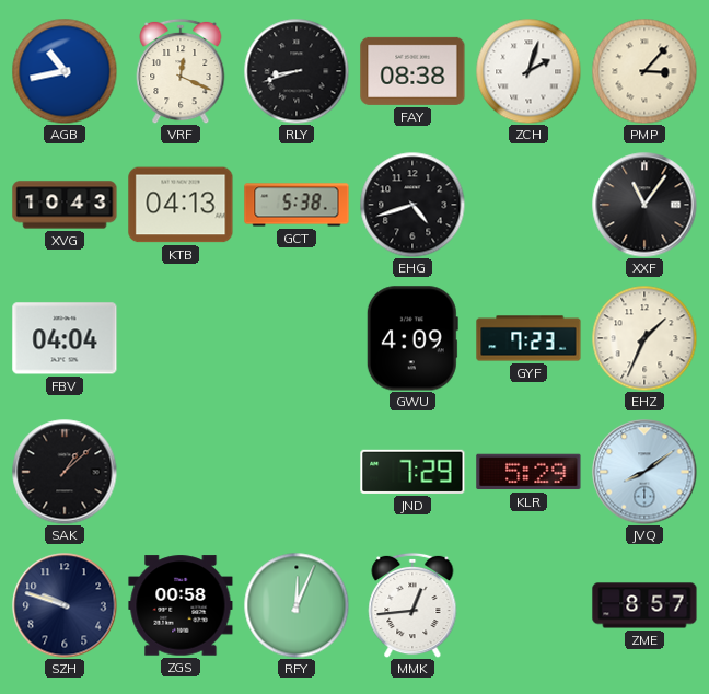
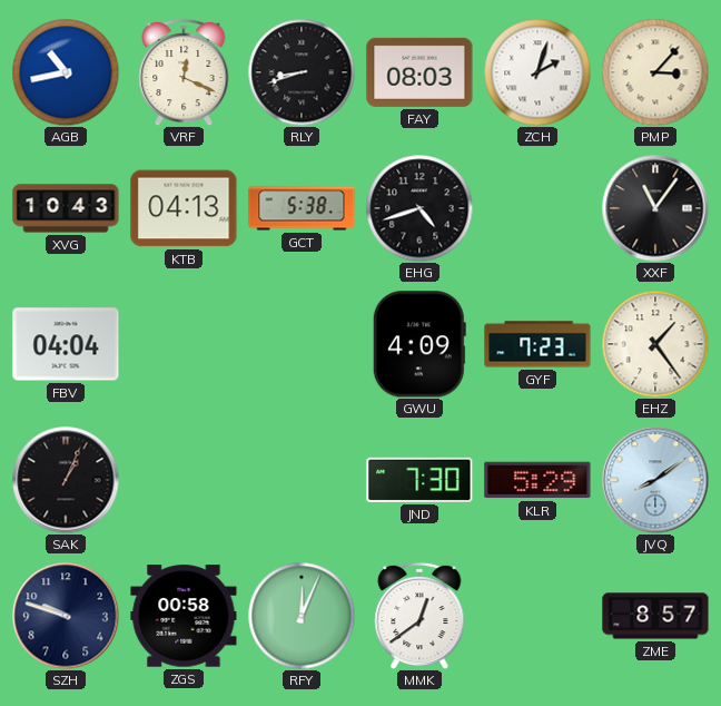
FAY: 08:38 -> 08:03
EHZ: 1:34 -> 1:24
SAK: 1:08 -> 1:04
JND: 7:29 -> 7:30
MMK: 12:44 -> 12:39
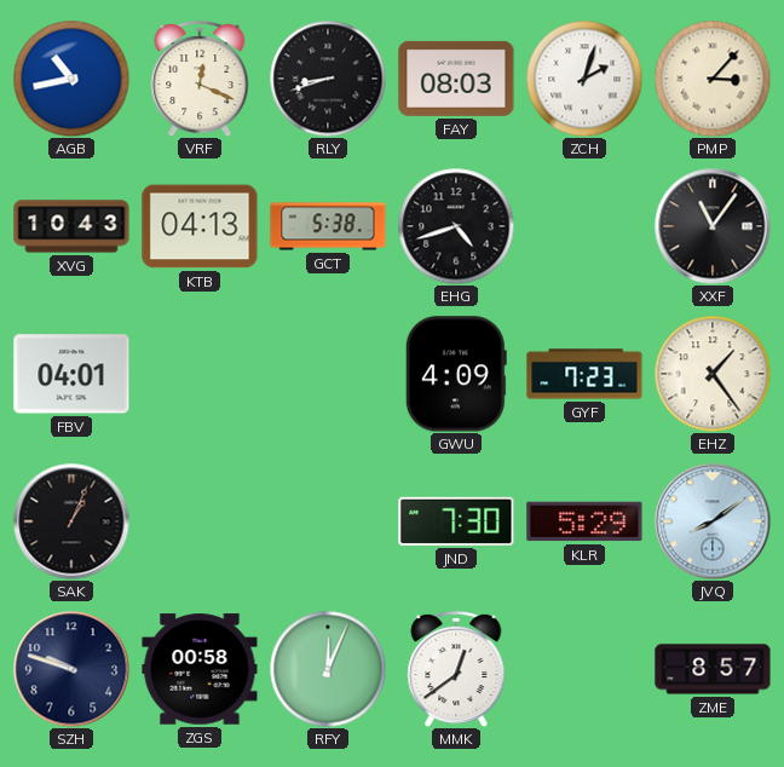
FBV: 04:04 -> 04:01
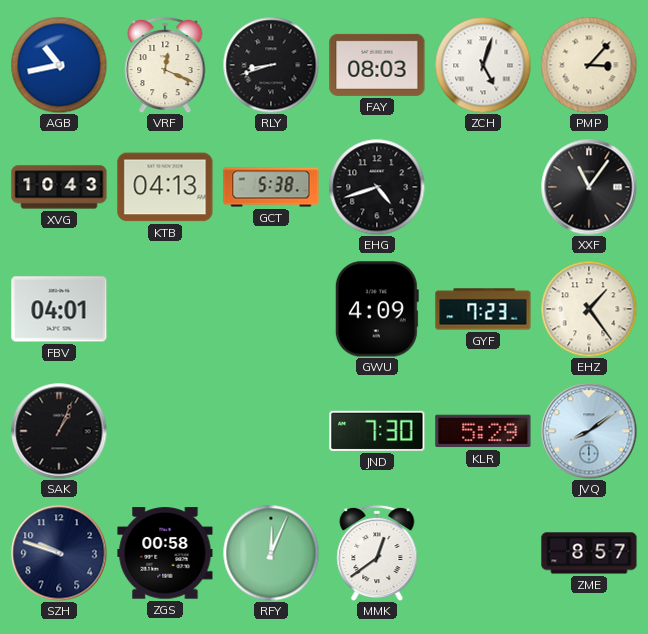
ZCH: 2:03 -> 5:03
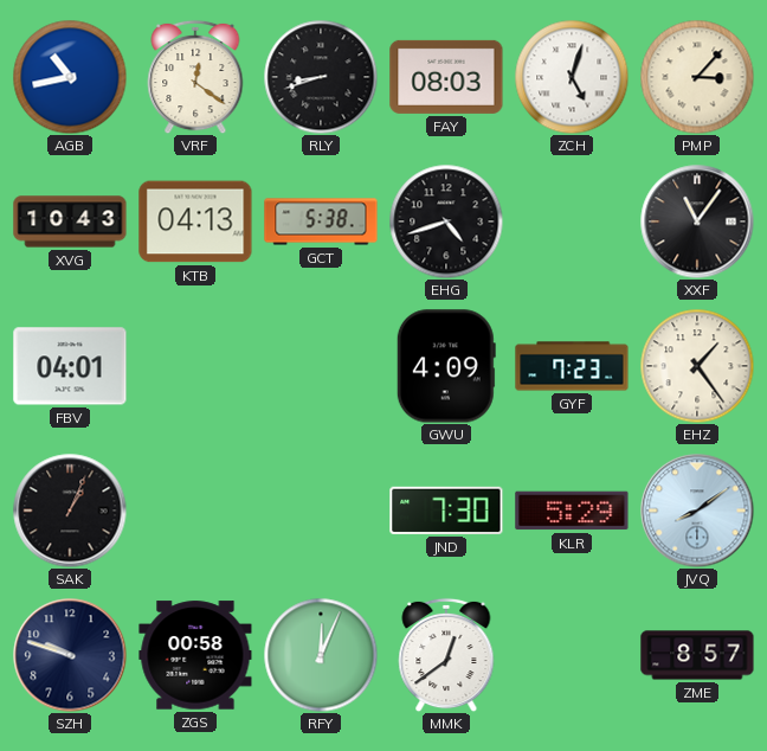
VRF: 12:19 -> 12:21
